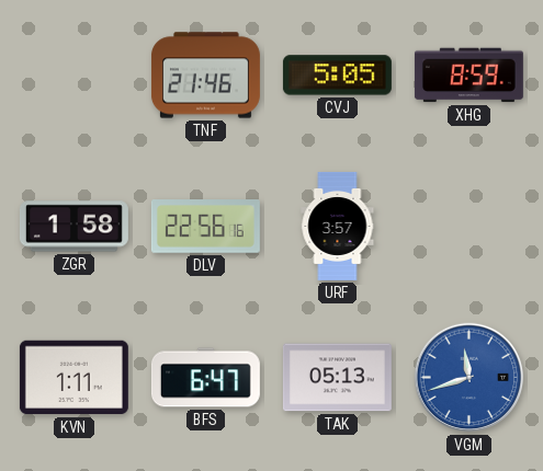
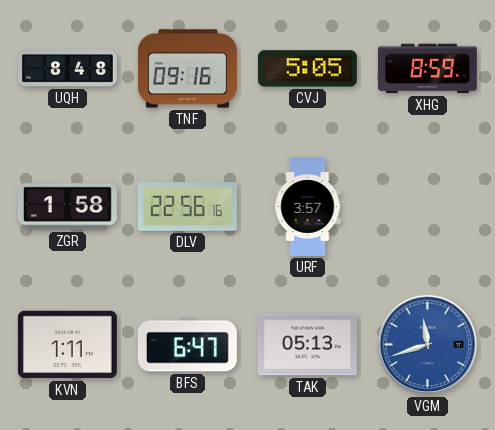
UQH: none -> 8:48
TNF: 21:46 -> 09:16
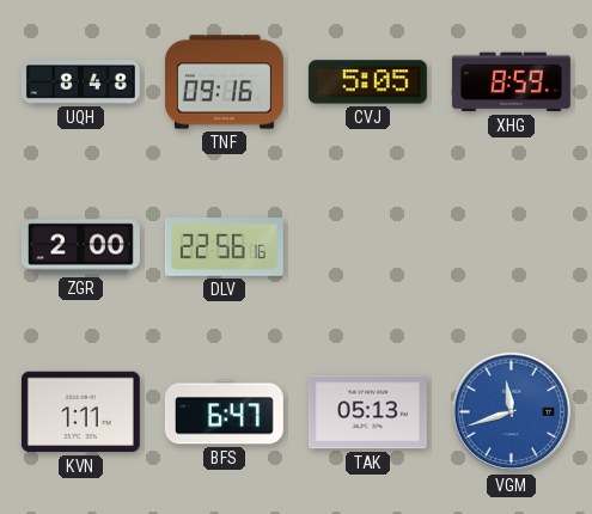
ZGR: 1:58 -> 2:00
URF: 3:57 -> none
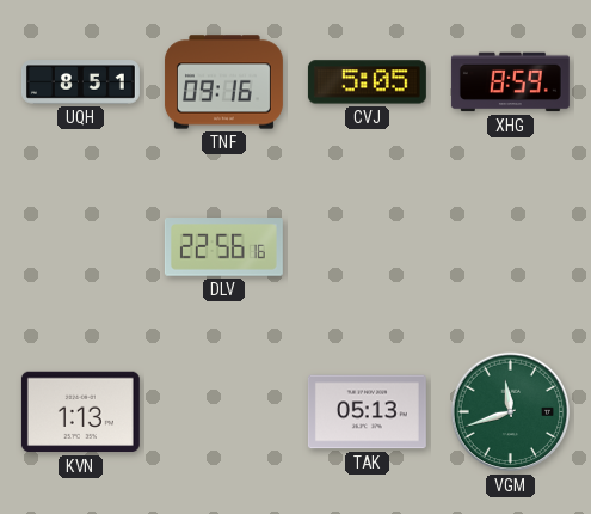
UQH: 8:48 -> 8:51
ZGR: 2:00 -> none
KVN: 1:11 -> 1:13
BFS: 6:47 -> none
VGM dial: blue -> green
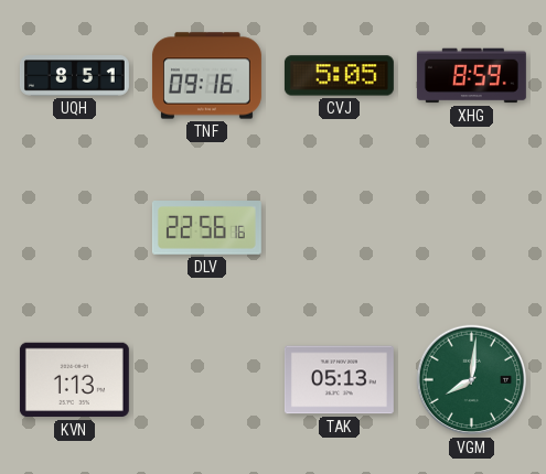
VGM: 11:42 -> 8:01
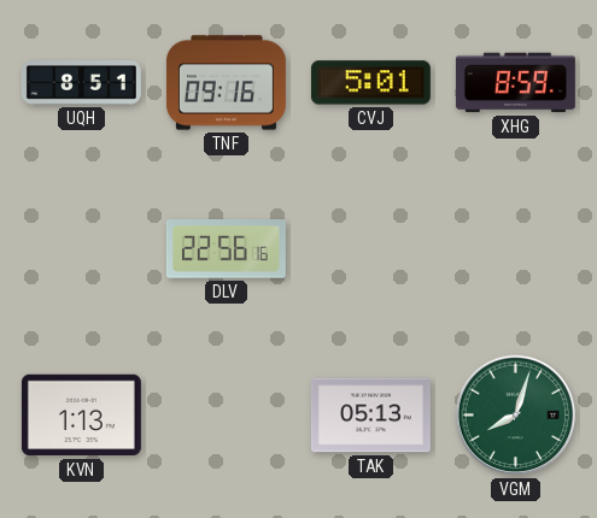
CVJ: 5:05 -> 5:01
VGM: 8:01 -> 8:03
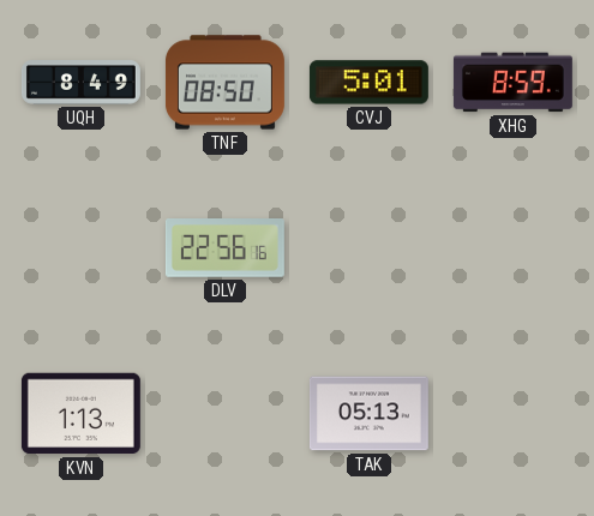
UQH: 8:51 -> 8:49
TNF: 09:16 -> 08:50
VGM: 8:03 -> none
